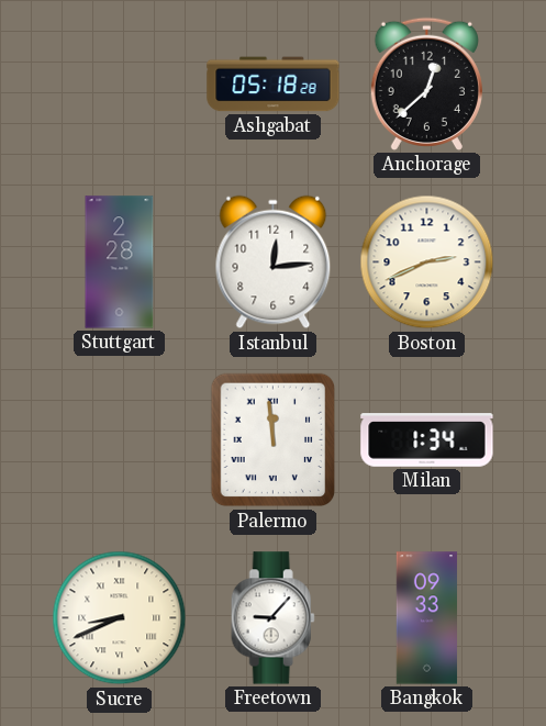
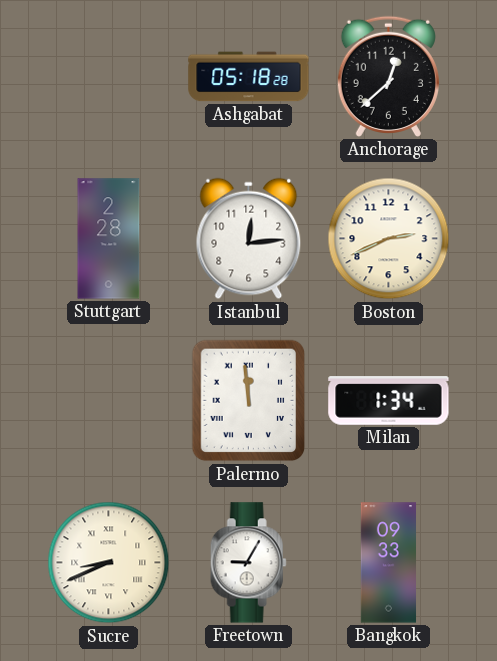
Freetown: 9:07 -> 9:05
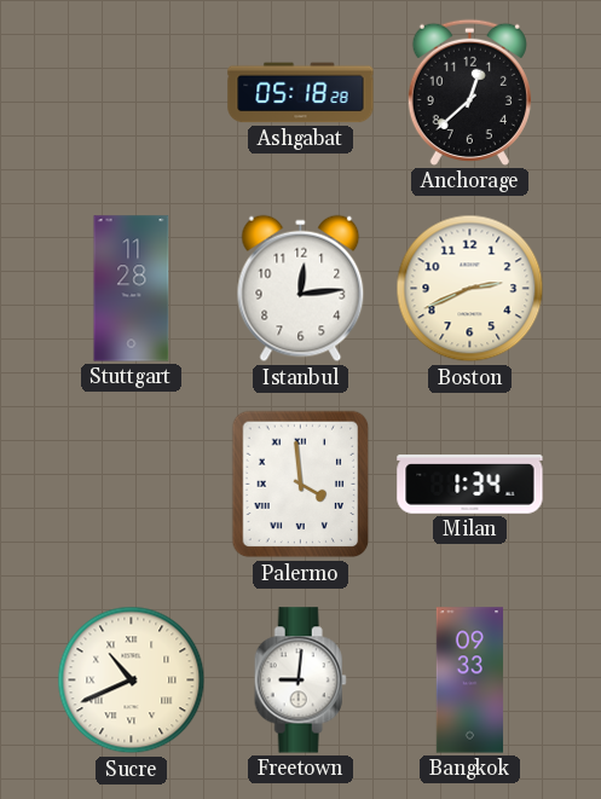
Stuttgart: 2:28 -> 11:28
Palermo: 11:59 -> 3:59
Sucre: 8:41 -> 10:41
Freetown: 9:05 -> 9:01
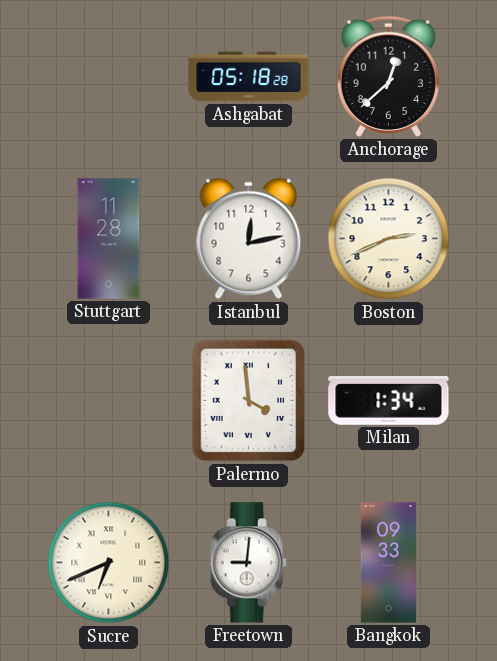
Istanbul: 12:14 -> 12:13
Sucre: 10:41 -> 6:41
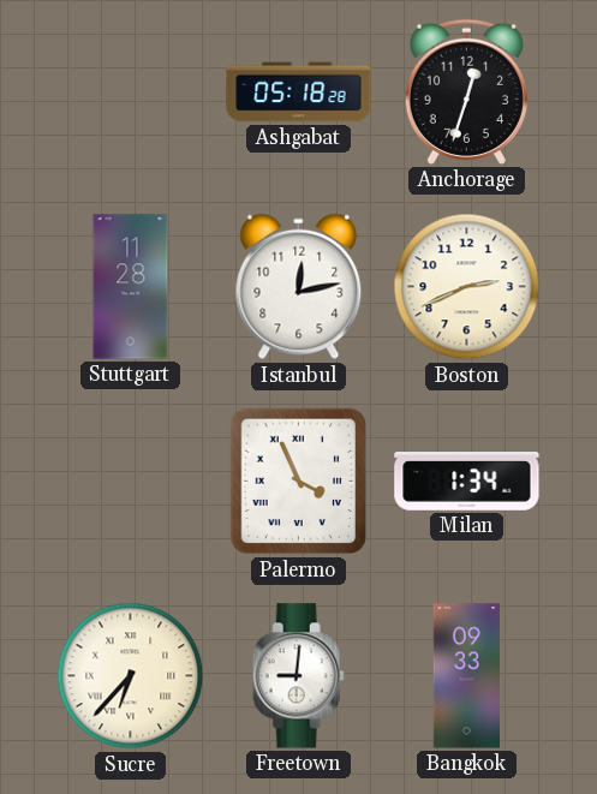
Anchorage: 12:38 -> 12:33
Palermo: 3:59 -> 3:56
Sucre: 6:41 -> 6:37
